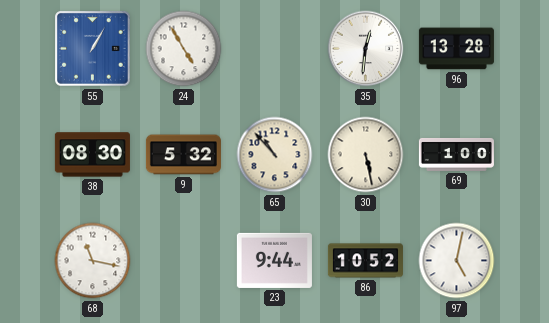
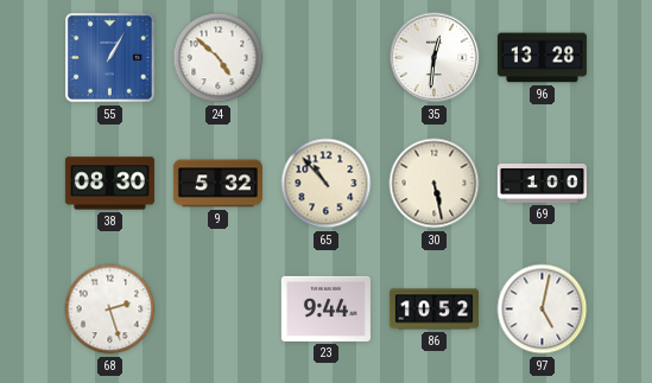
24: 4:55 -> 4:52
68: 11:17 -> 2:27
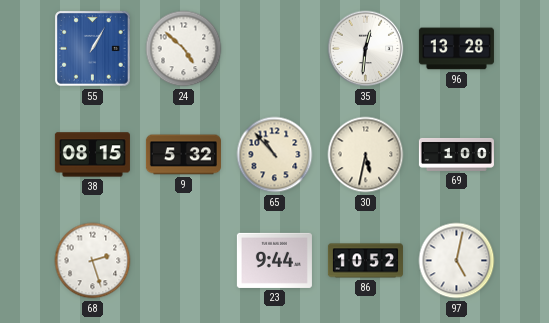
38: 08:30 -> 08:15
30: 5:28 -> 5:32
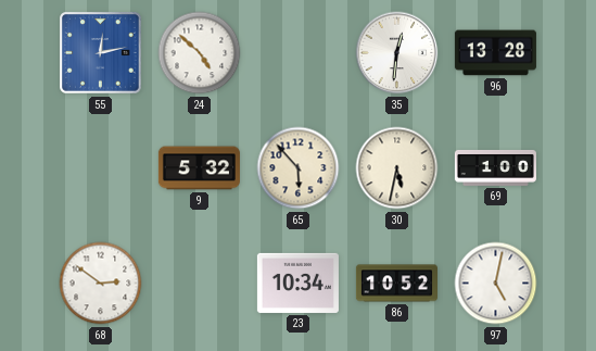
55: 1:05 -> 12:13
38: 08:15 -> none
65: 10:53 -> 5:53
68: 2:27 -> 2:51
23: 9:44 -> 10:34
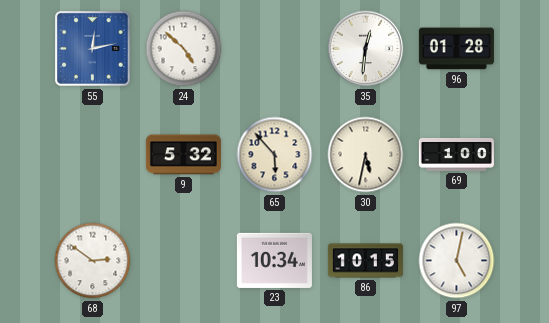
96: 13:28 -> 01:28
86: 10:52 -> 10:15
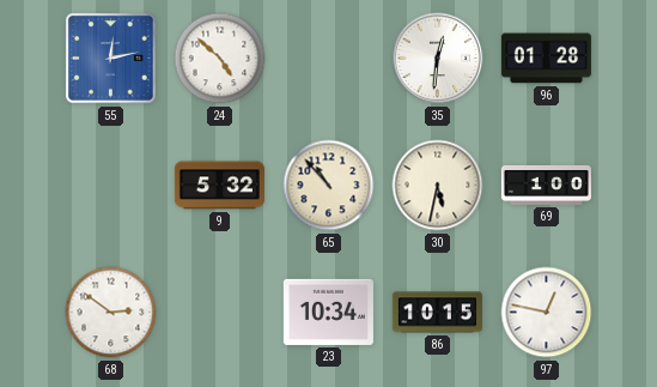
65: 5:53 -> 10:53
97: 5:02 -> 12:47
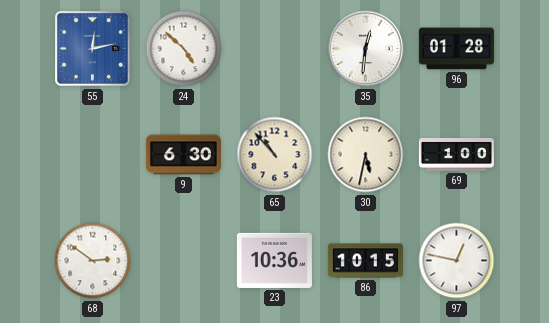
9: 5:32 -> 6:30
23: 10:34 -> 10:36
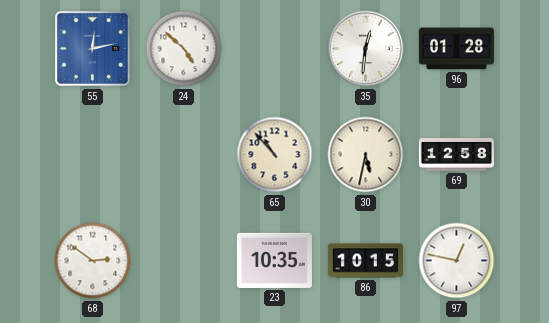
9: 6:30 -> none
69: 1:00 -> 12:58
23: 10:36 -> 10:35
